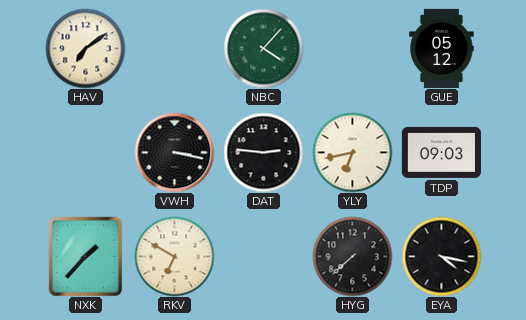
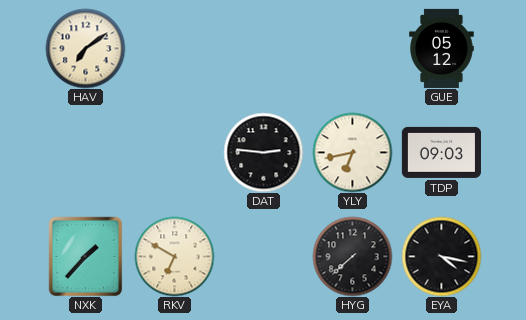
NBC: 4:07 -> none
VWH: 3:17 -> none
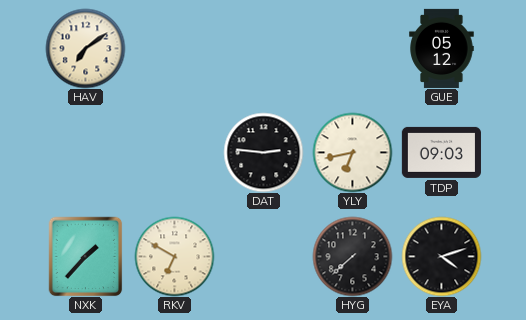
EYA: 4:17 -> 4:12
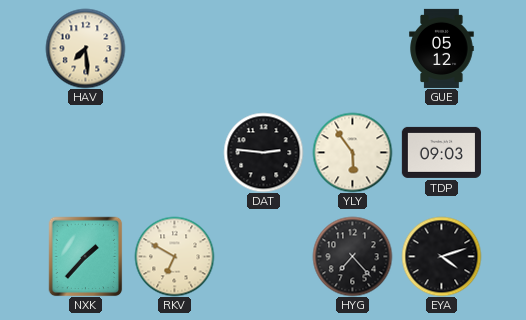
HAV: 7:09 -> 7:29
YLY: 6:43 -> 5:54
HYG: 7:38 -> 7:23
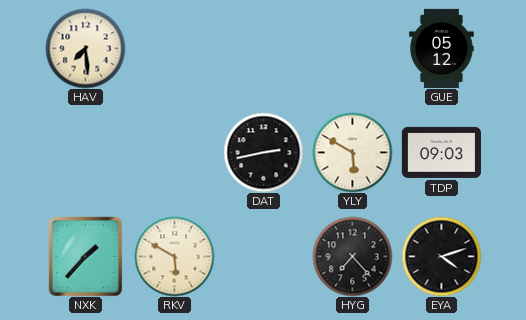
DAT: 2:46 -> 2:43
YLY: 5:54 -> 5:50
RKV: 6:50 -> 5:50
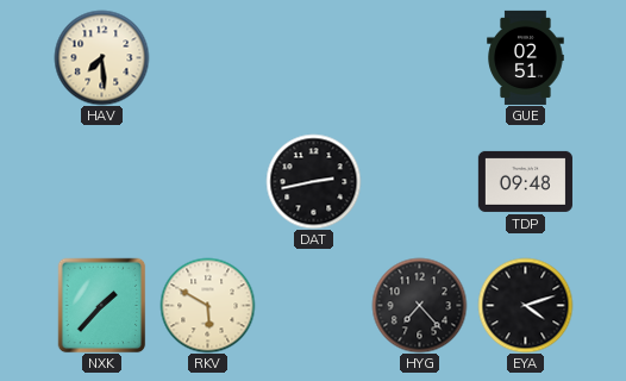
GUE: 05:12 -> 02:51
YLY: 5:50 -> none
TDP: 09:03 -> 09:48
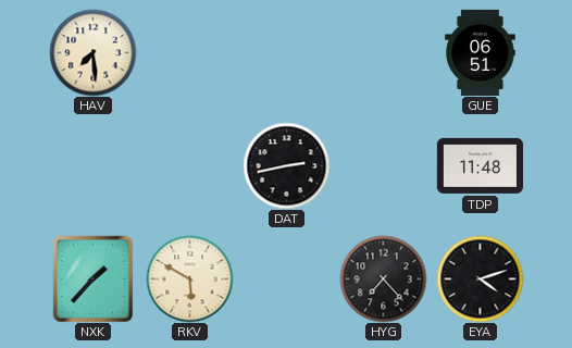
GUE: 02:51 -> 06:51
TDP: 09:48 -> 11:48
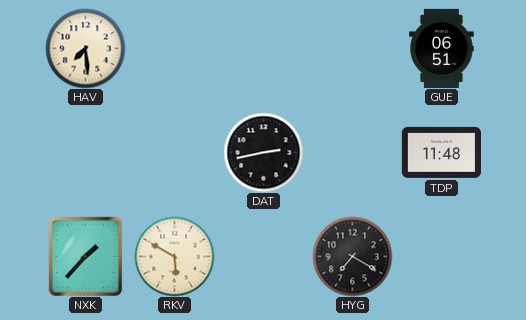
HYG: 7:23 -> 7:20
EYA: 4:12 -> none
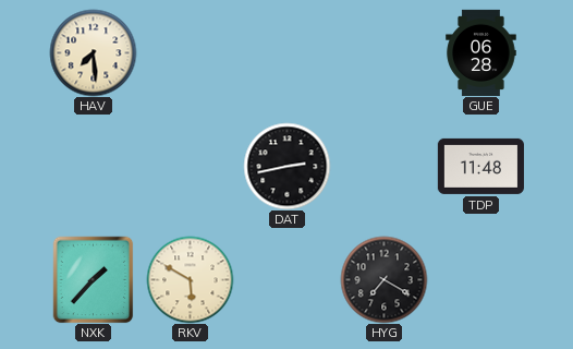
GUE: 06:51 -> 06:28
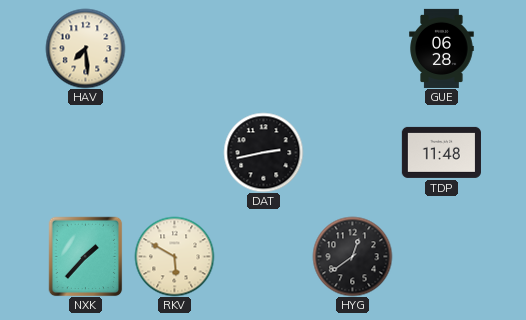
HYG: 7:20 -> 12:39
